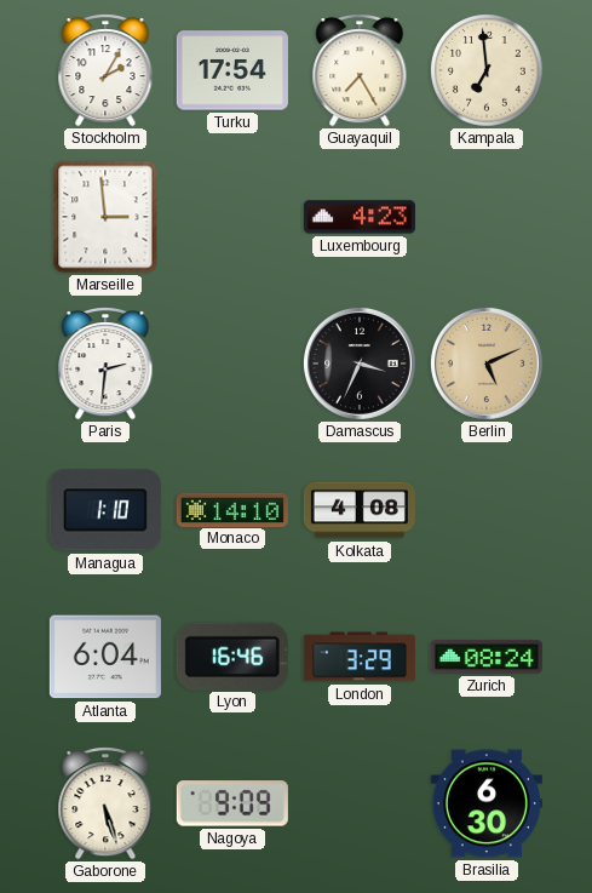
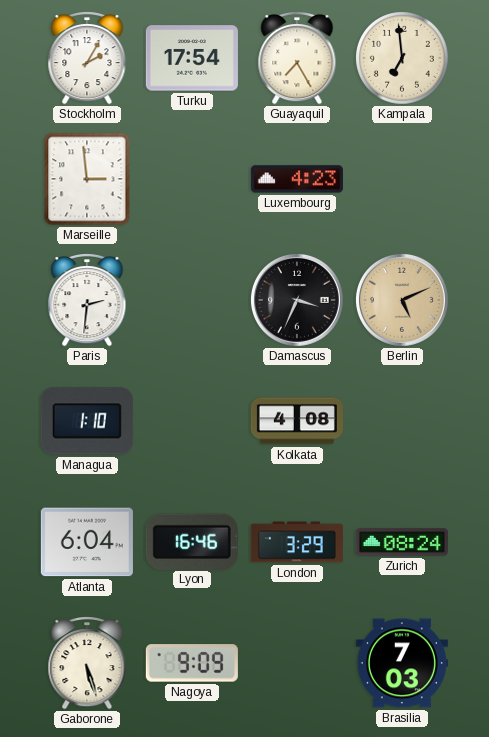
Monaco: 14:10 -> none
Brasilia: 6:30 -> 7:03
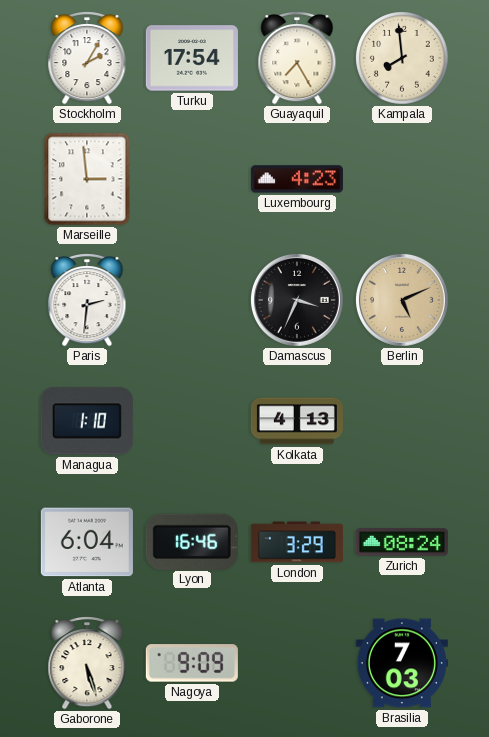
Kampala: 6:59 -> 7:59
Kolkata: 4:08 -> 4:13
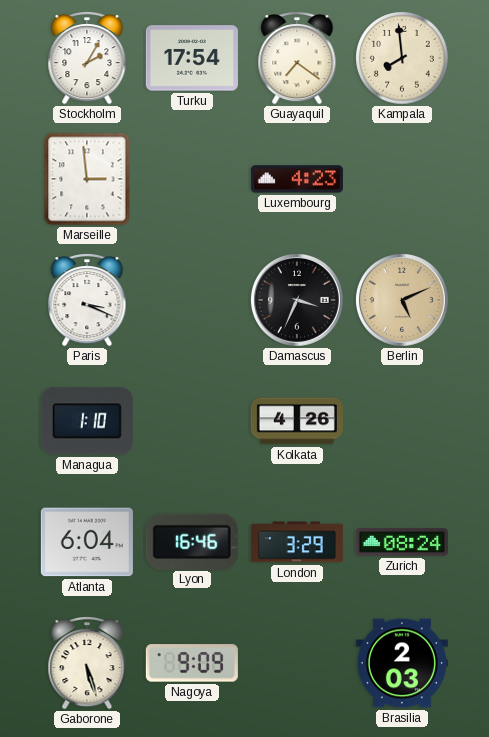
Guayaquil: 7:25 -> 7:21
Paris: 2:31 -> 3:19
Kolkata: 4:13 -> 4:26
Brasilia: 7:03 -> 2:03
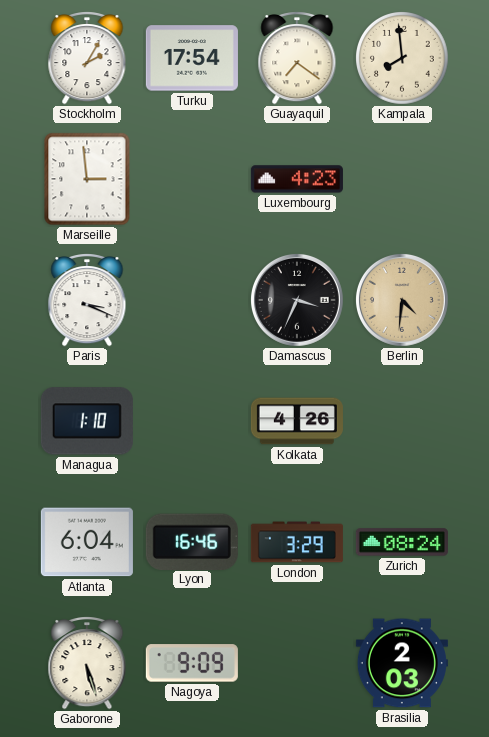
Berlin: 5:11 -> 4:31
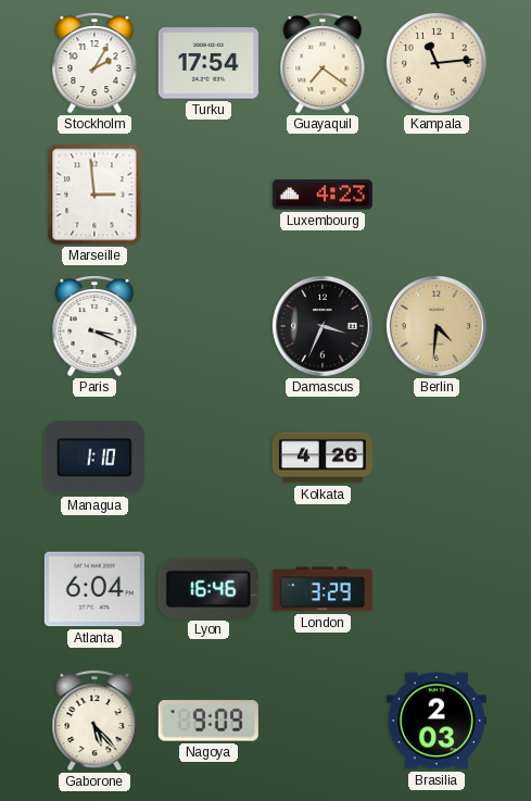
Kampala: 7:59 -> 11:14
Zurich: 08:24 -> none
Gaborone: 5:27 -> 5:23
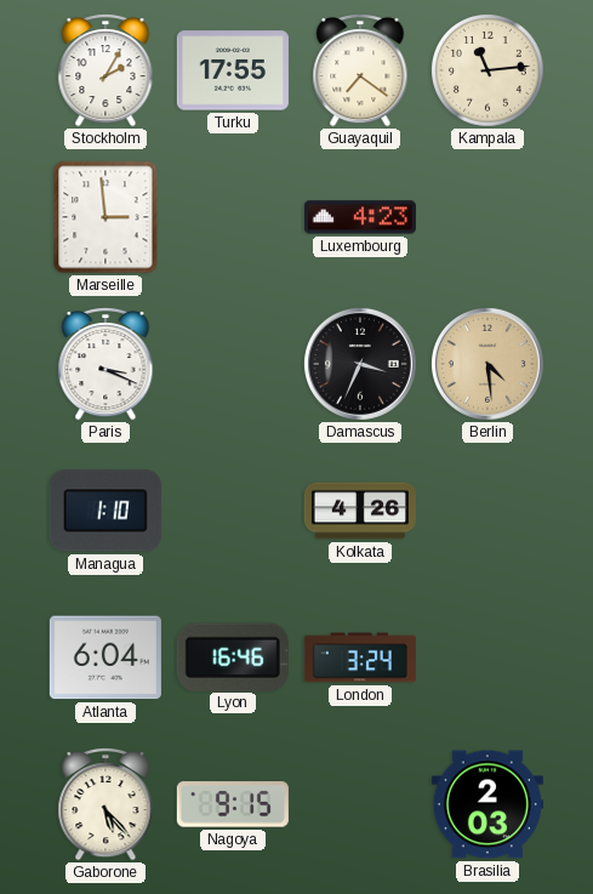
Turku: 17:54 -> 17:55
Berlin: 4:31 -> 4:29
London: 3:29 -> 3:24
Nagoya: 9:09 -> 9:15
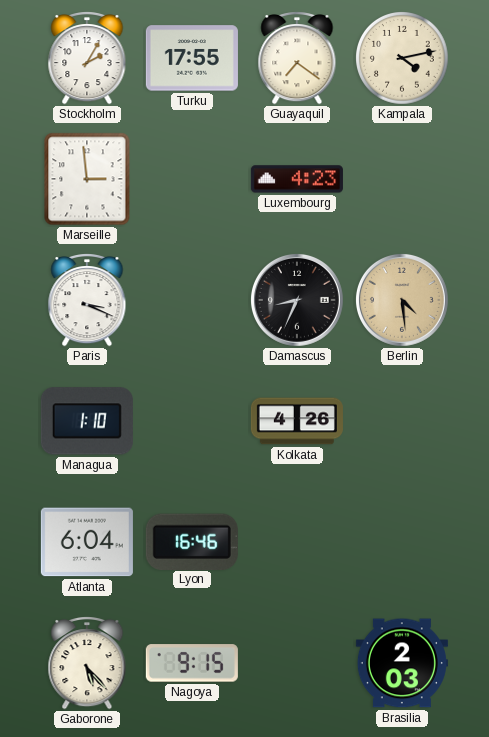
Kampala: 11:14 -> 4:13
Damascus: 3:34 -> 8:34
London: 3:24 -> none
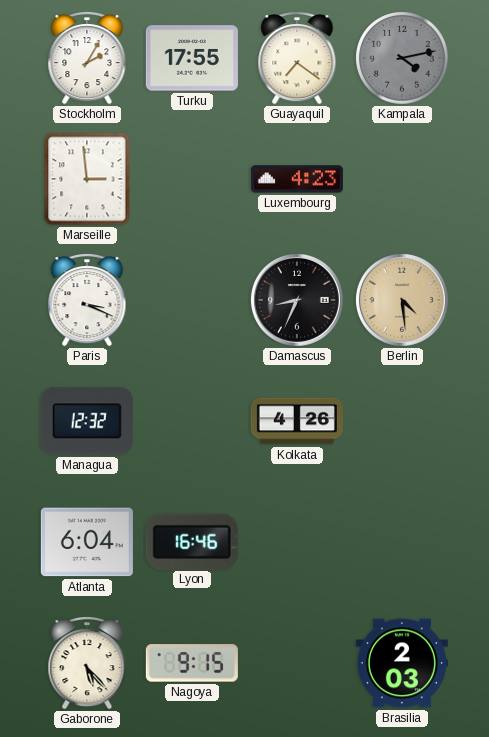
Kampala dial: cream -> grey
Managua: 1:10 -> 12:32
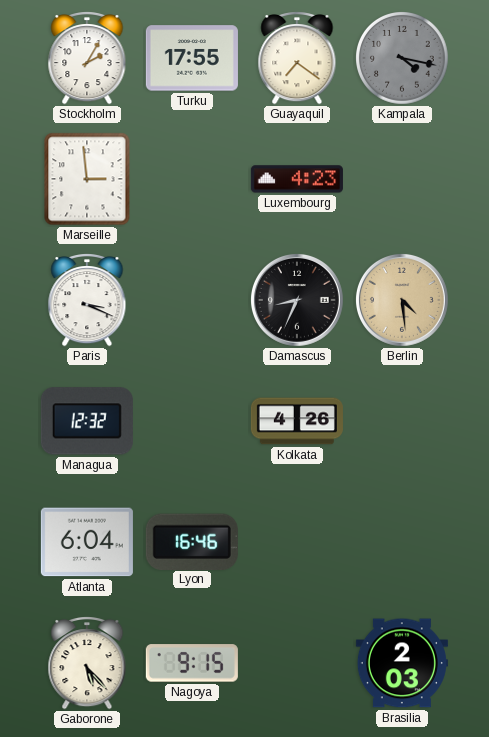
Kampala: 4:13 -> 4:17
